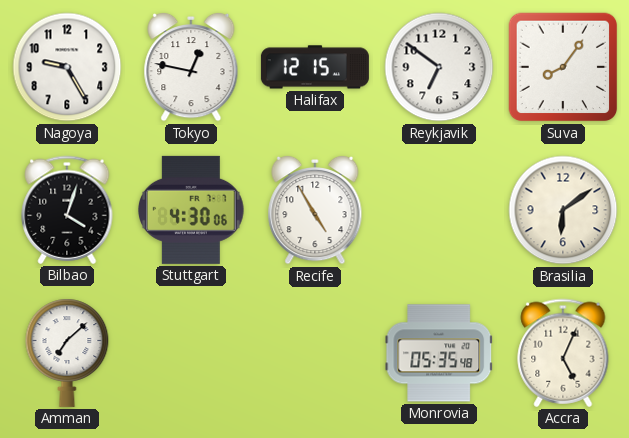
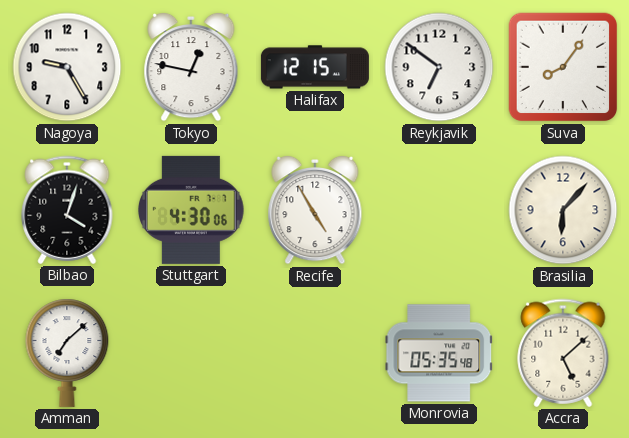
Brasilia: 6:09 -> 6:07
Accra: 5:04 -> 5:08
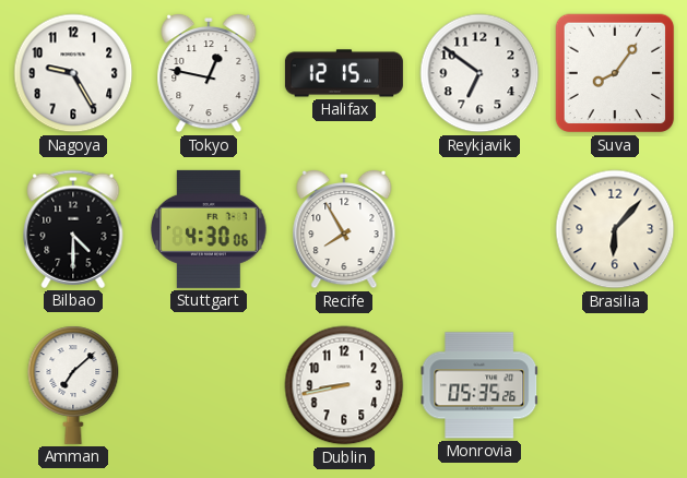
Bilbao: 4:03 -> 4:30
Recife: 4:55 -> 7:55
Dublin: none -> 8:43
Monrovia: 05:35:48 -> 05:35:26
Accra: 5:08 -> none
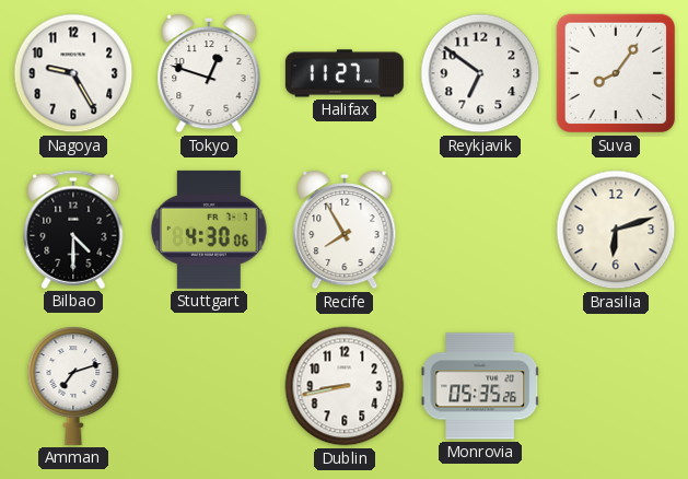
Tokyo: 12:47 -> 12:48
Halifax: 12:15 -> 11:27
Brasilia: 6:07 -> 6:12
Amman: 7:08 -> 7:12
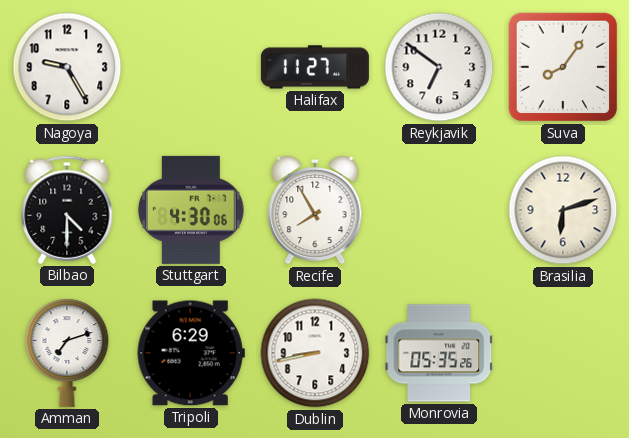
Tokyo: 12:48 -> none
Tripoli: none -> 6:29
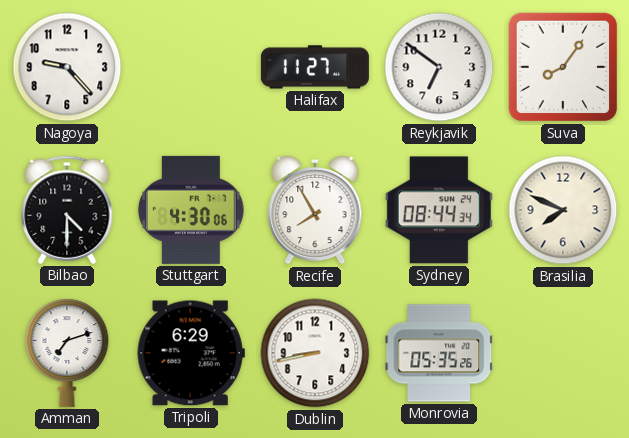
Nagoya: 9:25 -> 9:23
Sydney: none -> 08:44
Brasilia: 6:12 -> 7:49
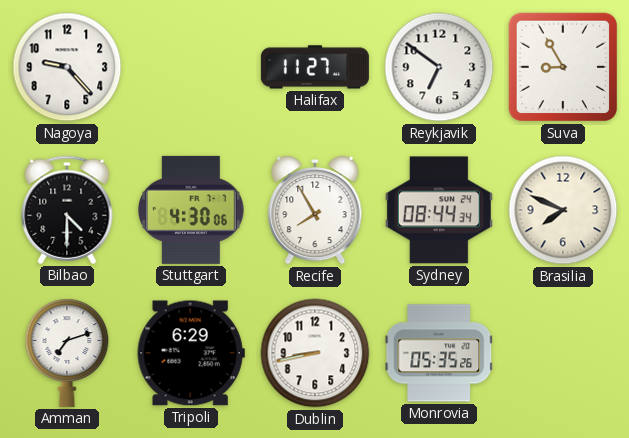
Suva: 8:06 -> 8:55
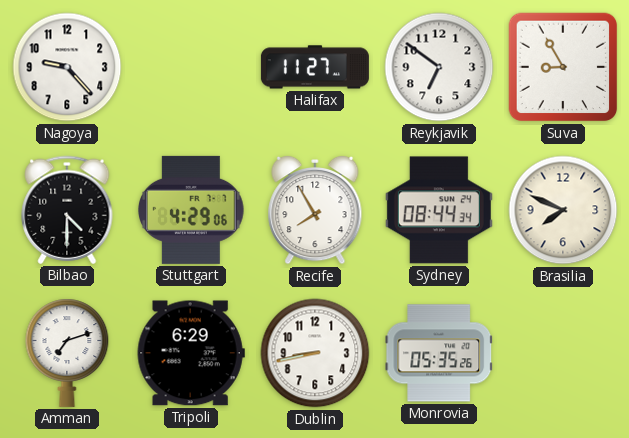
Stuttgart: 4:30 -> 4:29
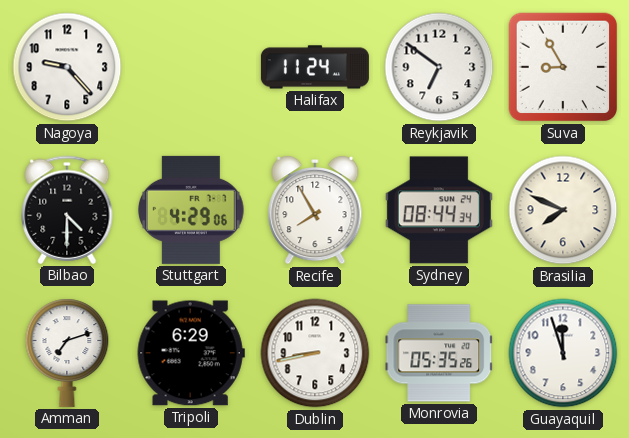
Halifax: 11:27 -> 11:24
Guayaquil: none -> 11:57
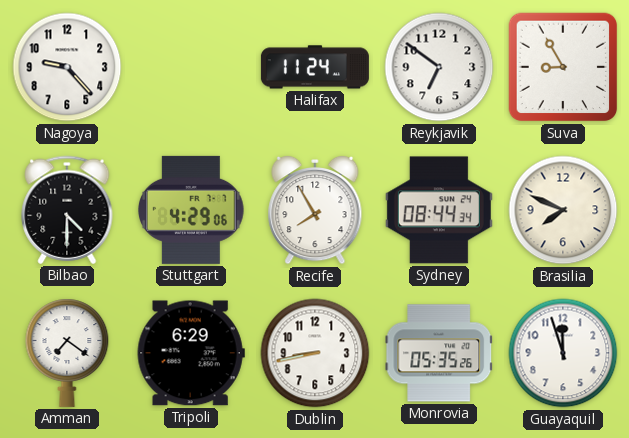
Amman: 7:12 -> 7:21
